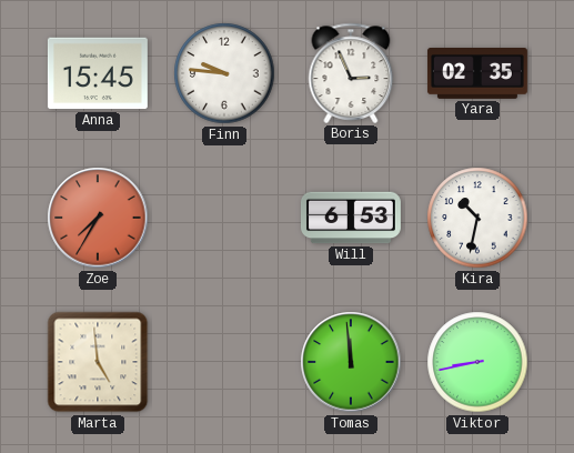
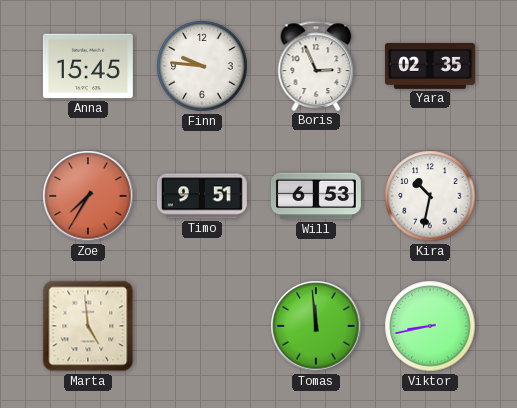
Timo: none -> 9:51
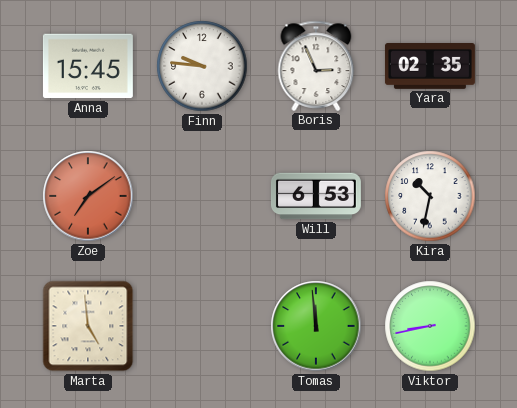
Zoe: 7:35 -> 7:09
Timo: 9:51 -> none
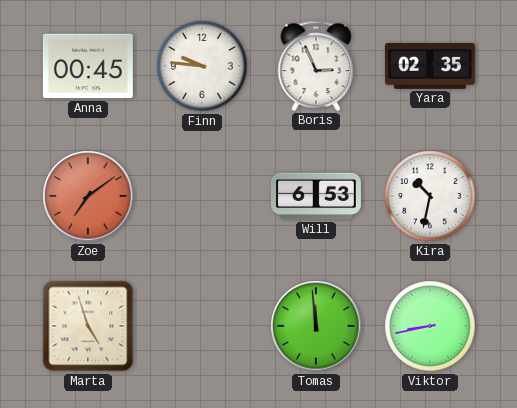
Anna: 15:45 -> 00:45
Marta: 4:59 -> 4:57
